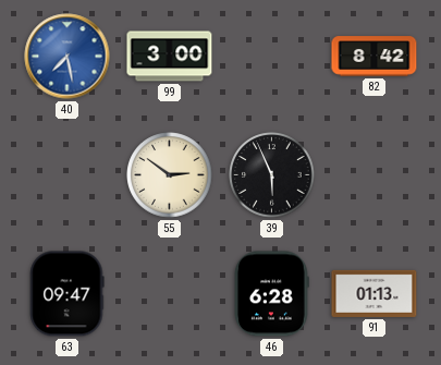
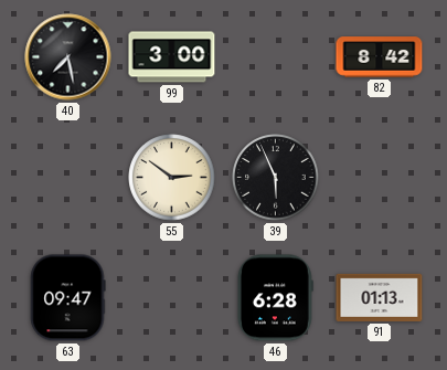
40 dial: blue -> black
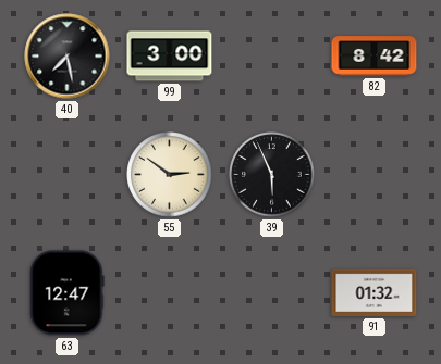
63: 09:47 -> 12:47
46: 6:28 -> none
91: 01:13 -> 01:32
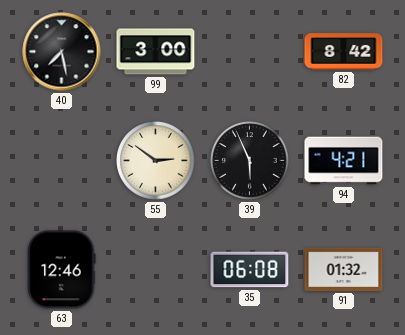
94: none -> 4:21
63: 12:47 -> 12:46
35: none -> 06:08
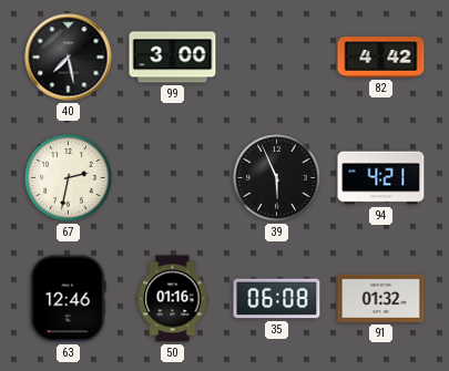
82: 8:42 -> 4:42
67: none -> 2:32
55: 2:51 -> none
50: none -> 01:16
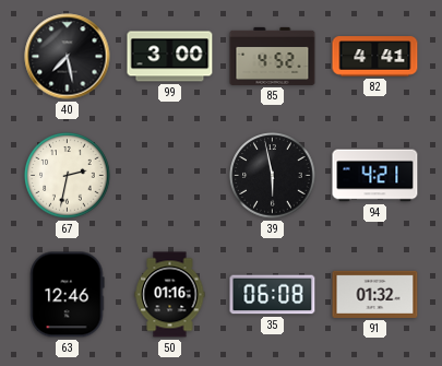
85: none -> 4:52
82: 4:42 -> 4:41
39: 5:56 -> 5:58
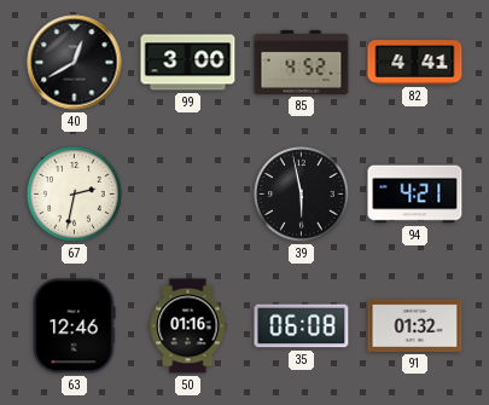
40: 7:28 -> 12:40
